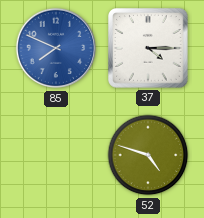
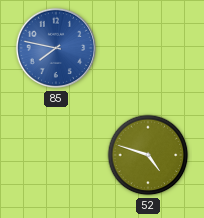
85: 7:49 -> 7:47
37: 4:15 -> none
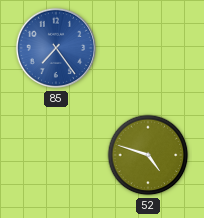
85: 7:47 -> 7:24
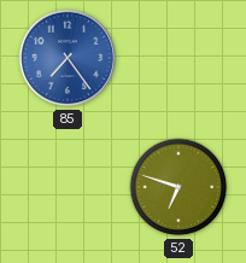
52: 4:48 -> 6:48
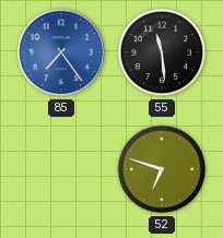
55: none -> 11:29
